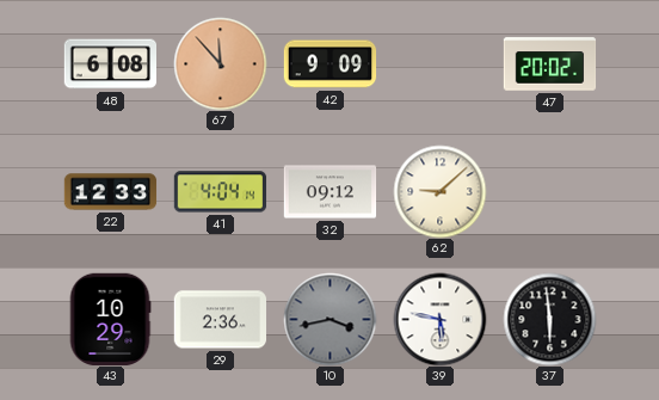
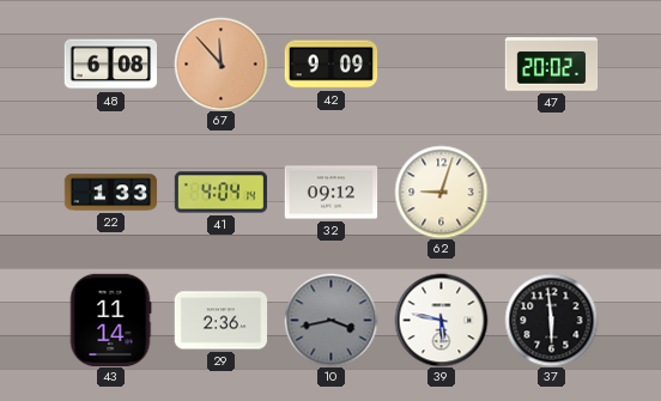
22: 12:33 -> 1:33
62: 9:08 -> 9:03
43: 10:29 -> 11:14
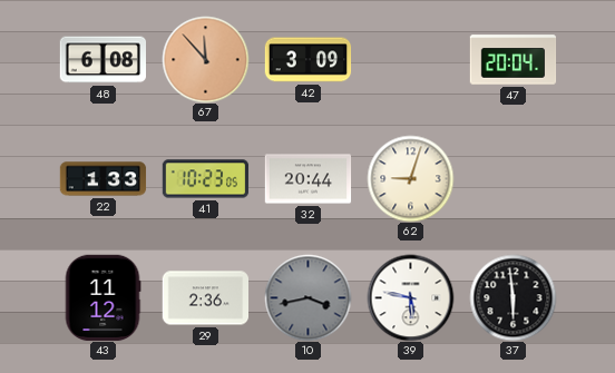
42: 9:09 -> 3:09
47: 20:02 -> 20:04
41: 4:04 -> 10:23
32: 09:12 -> 20:44
43: 11:14 -> 11:12
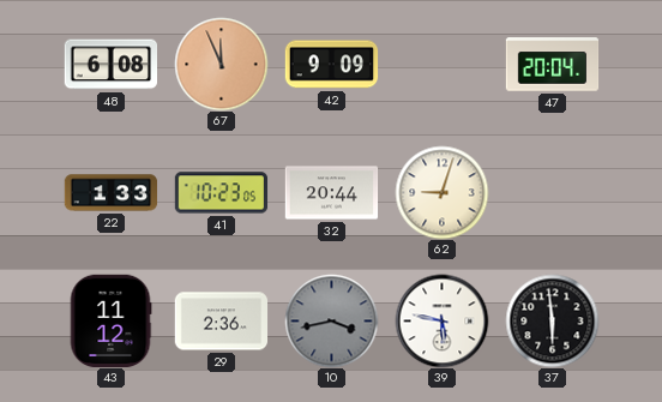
67: 11:53 -> 11:56
42: 3:09 -> 9:09
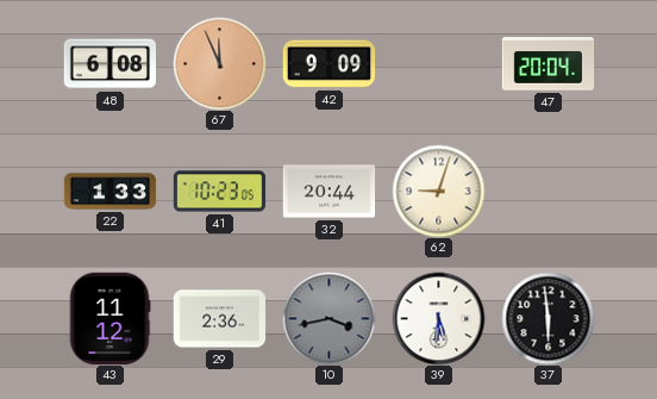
39: 5:47 -> 5:31
